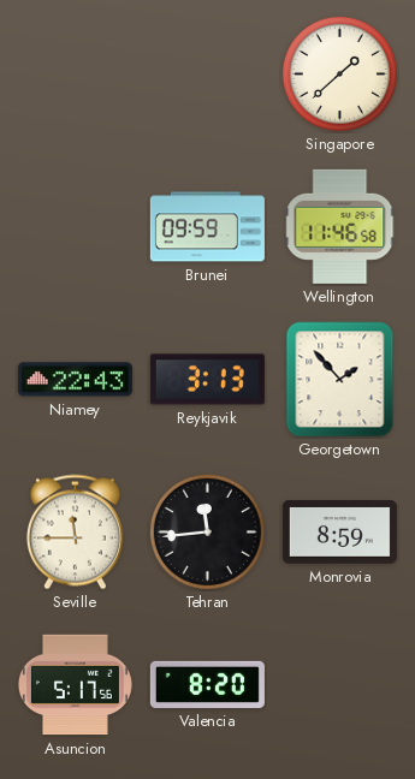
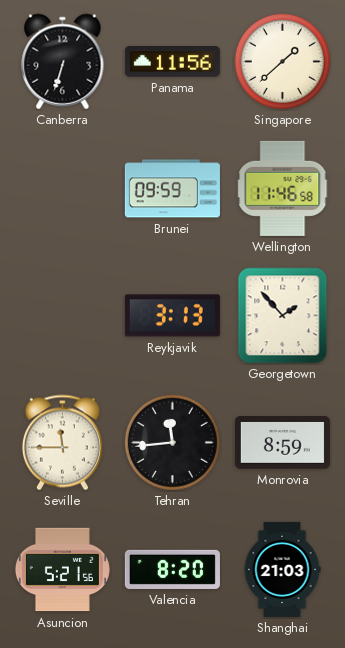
Canberra: none -> 6:33
Panama: none -> 11:56
Niamey: 22:43 -> none
Asuncion: 5:17 -> 5:21
Shanghai: none -> 21:03
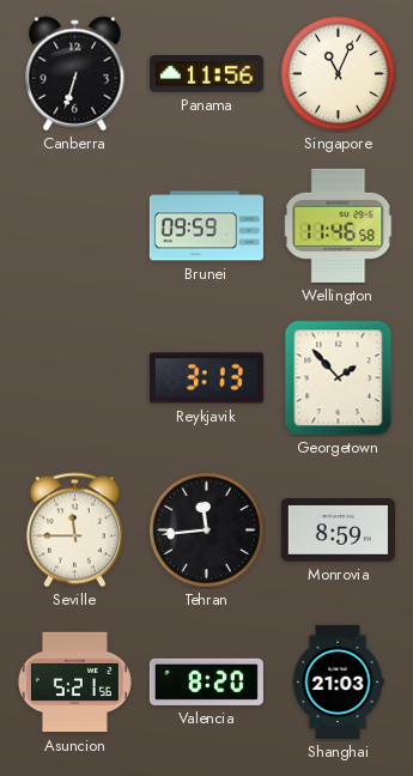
Singapore: 1:38 -> 11:04
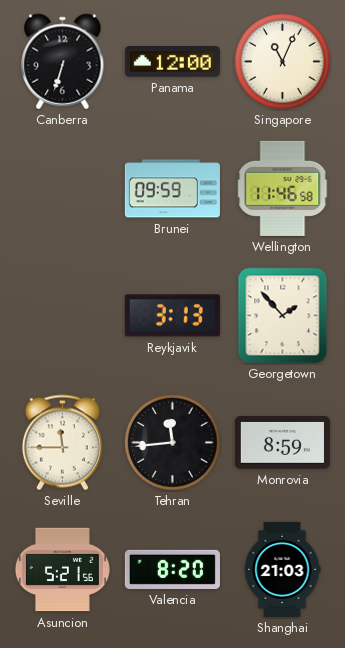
Panama: 11:56 -> 12:00
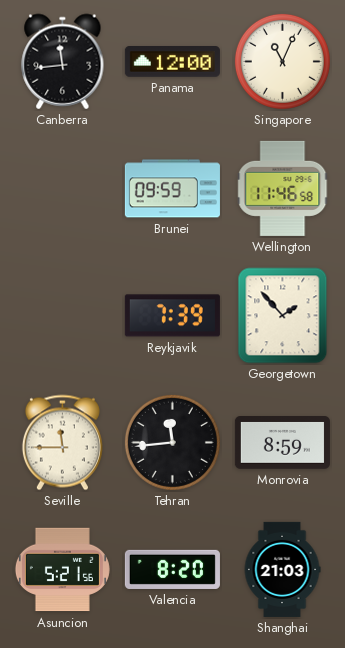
Canberra: 6:33 -> 11:44
Reykjavik: 3:13 -> 7:39
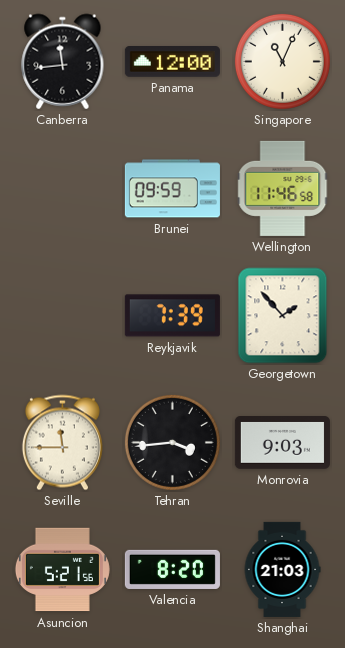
Tehran: 11:44 -> 3:44
Monrovia: 8:59 -> 9:03
